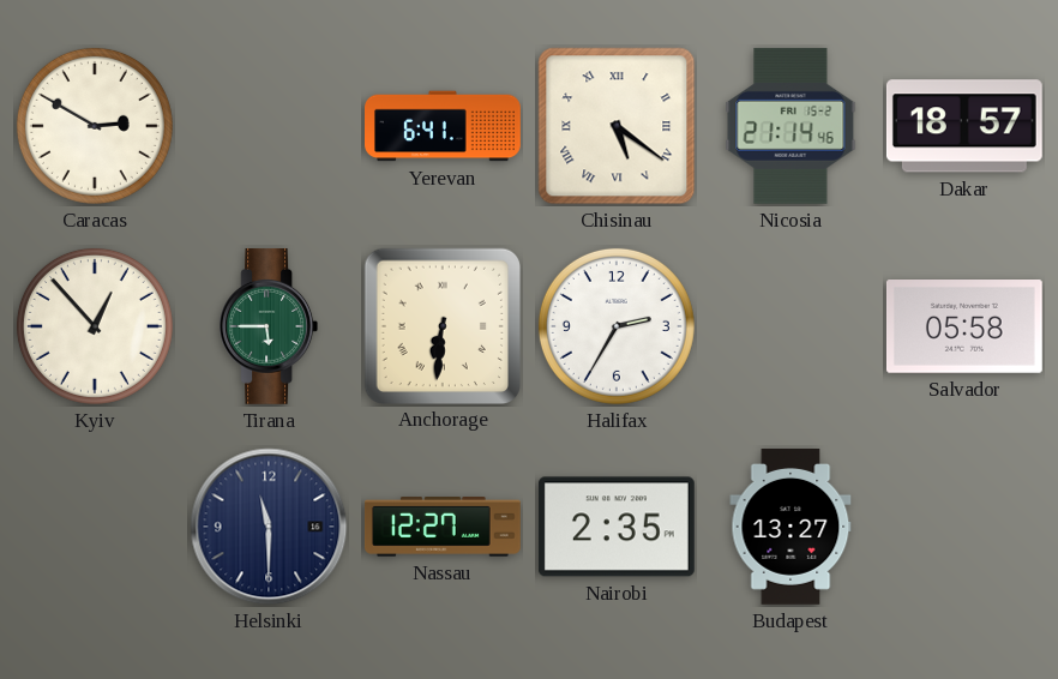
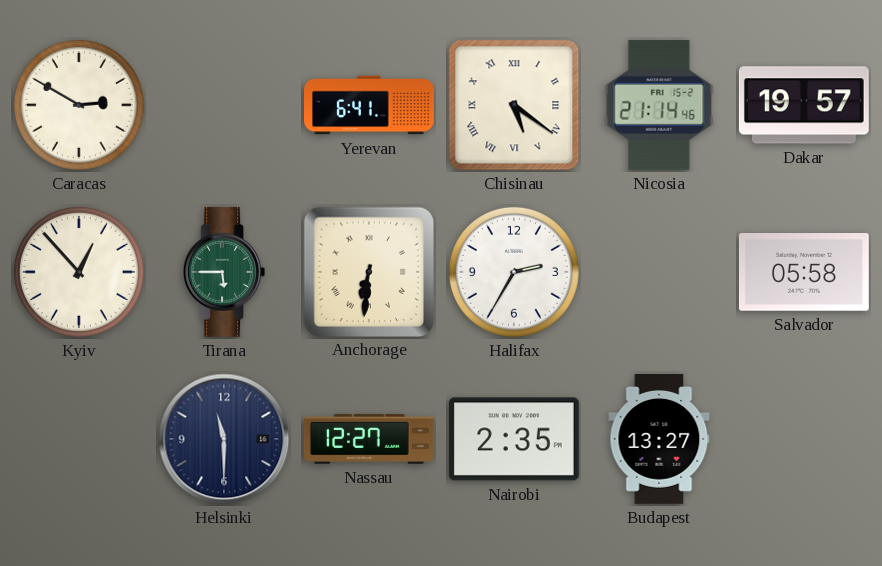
Dakar: 18:57 -> 19:57
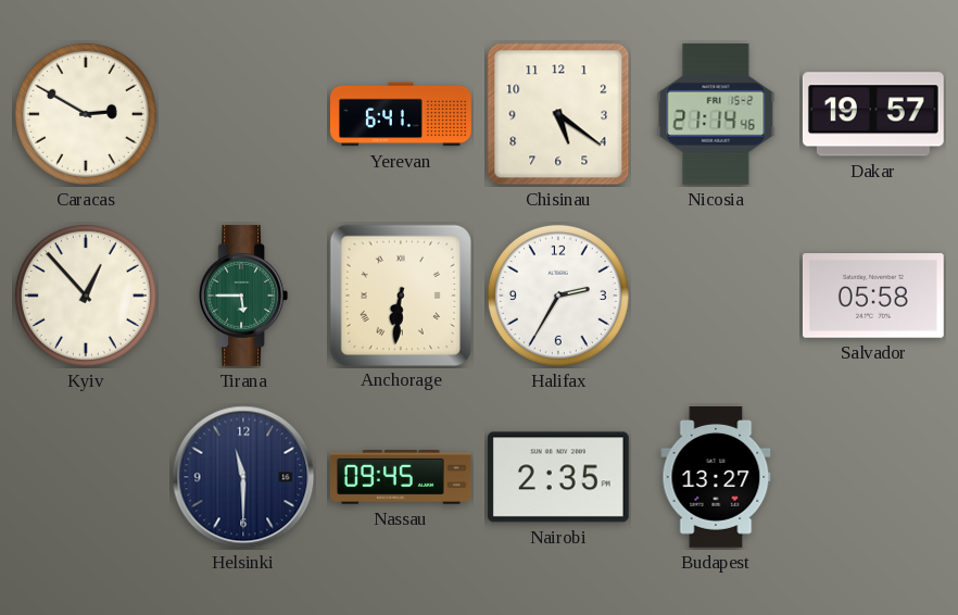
Chisinau numerals: Roman -> Arabic
Nassau: 12:27 -> 09:45
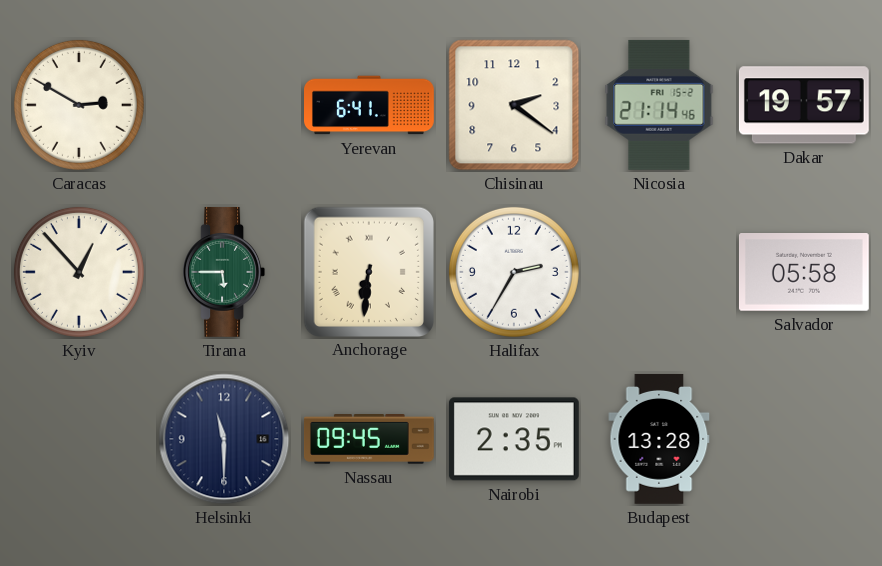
Chisinau: 5:21 -> 2:21
Budapest: 13:27 -> 13:28
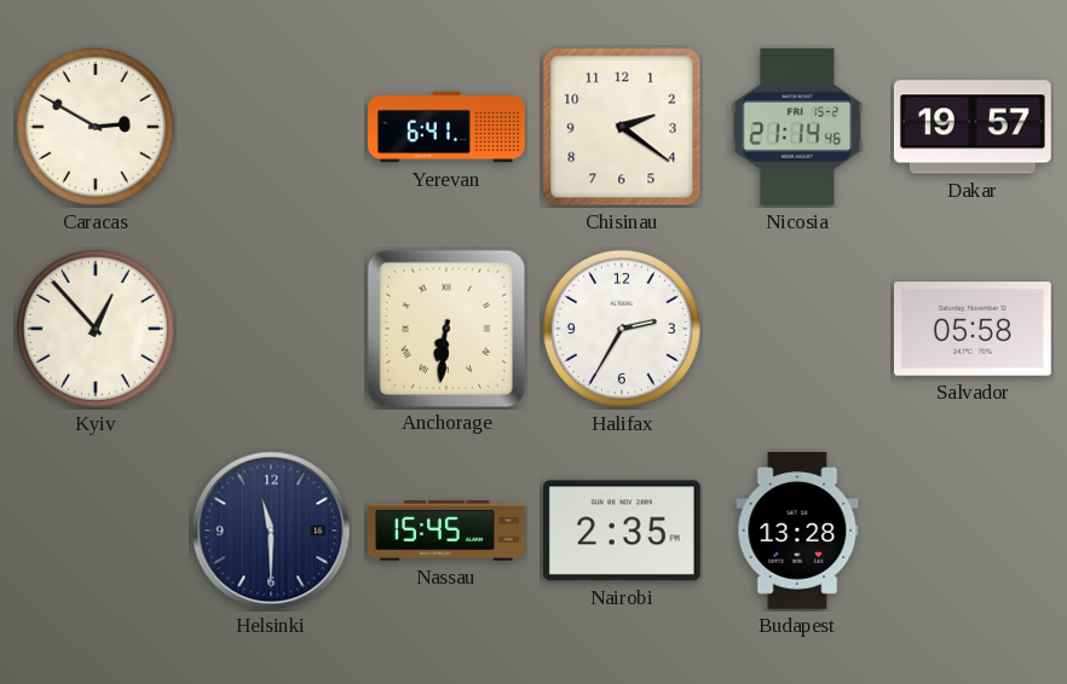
Tirana: 5:45 -> none
Nassau: 09:45 -> 15:45
